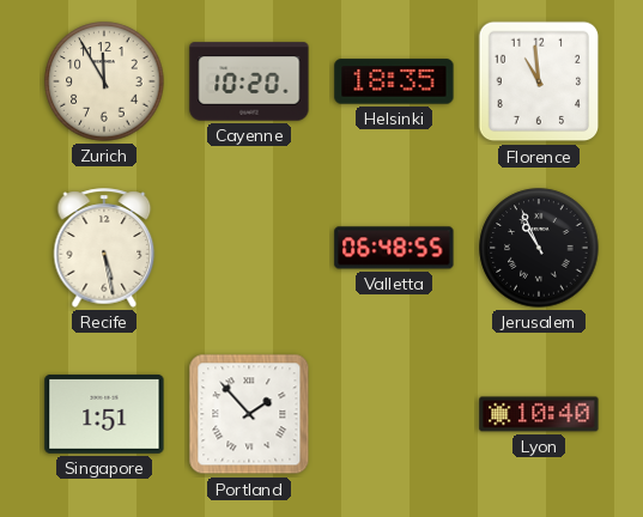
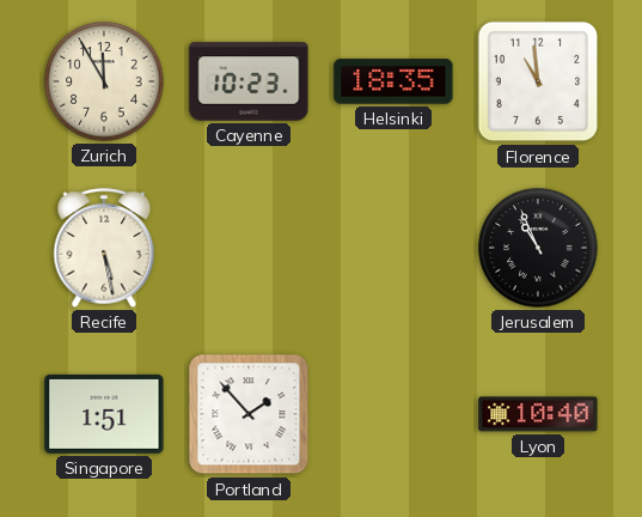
Cayenne: 10:20 -> 10:23
Valletta: 06:48 -> none
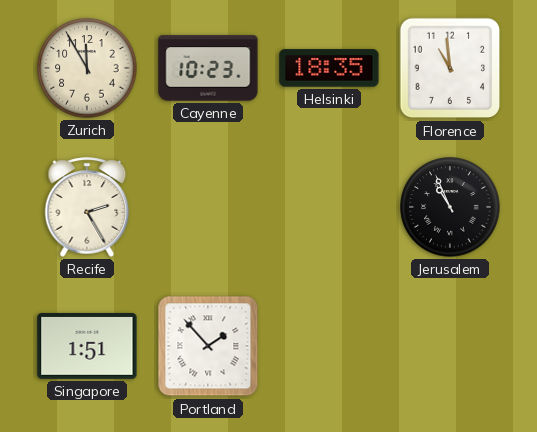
Recife: 5:28 -> 2:25
Lyon: 10:40 -> none
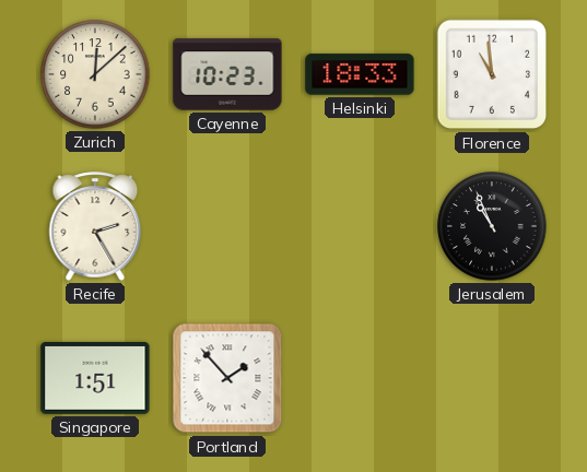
Zurich: 11:55 -> 12:08
Helsinki: 18:35 -> 18:33
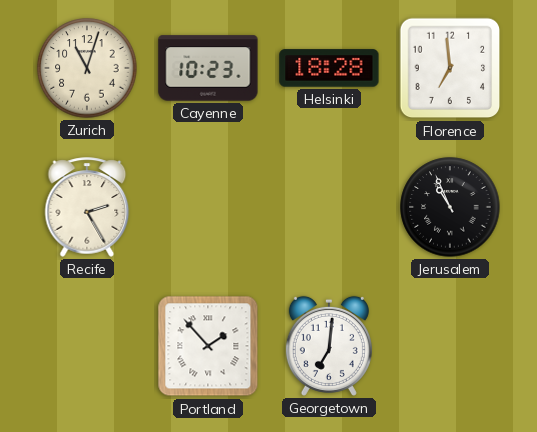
Zurich: 12:08 -> 11:03
Helsinki: 18:33 -> 18:28
Florence: 10:59 -> 6:59
Singapore: 1:51 -> none
Georgetown: none -> 7:01
